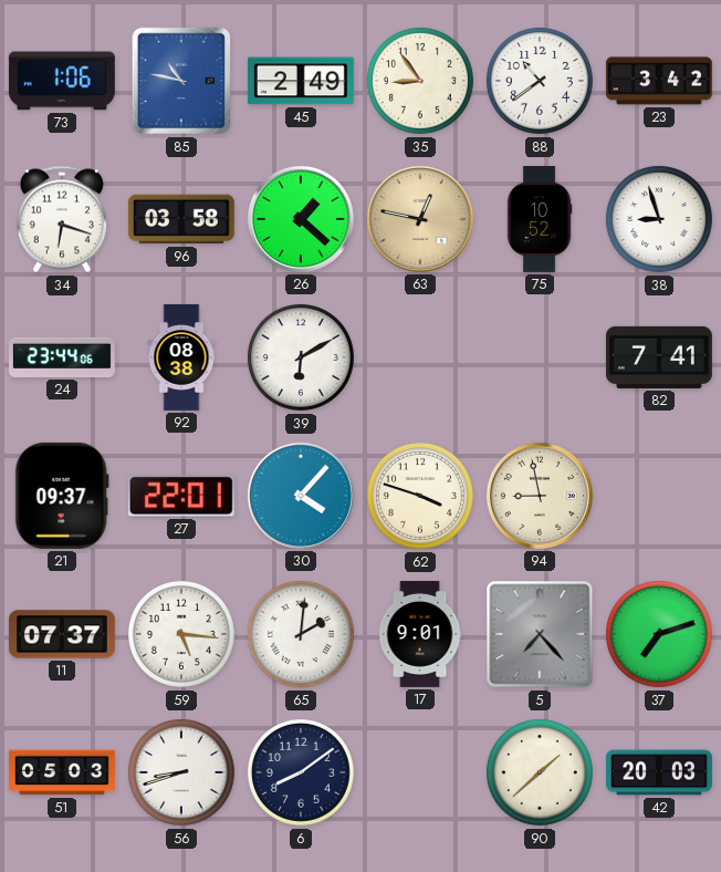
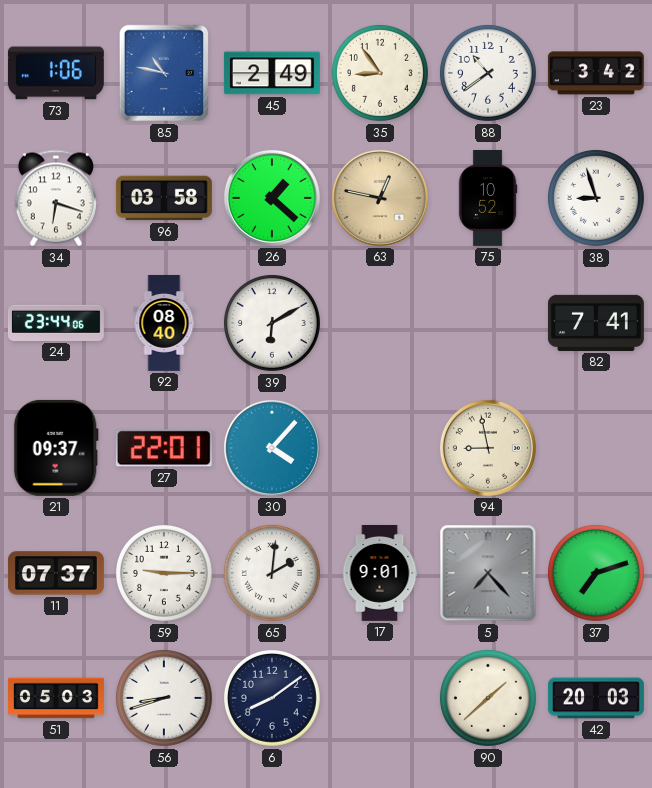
92: 08:38 -> 08:40
62: 3:48 -> none
59: 5:16 -> 9:15
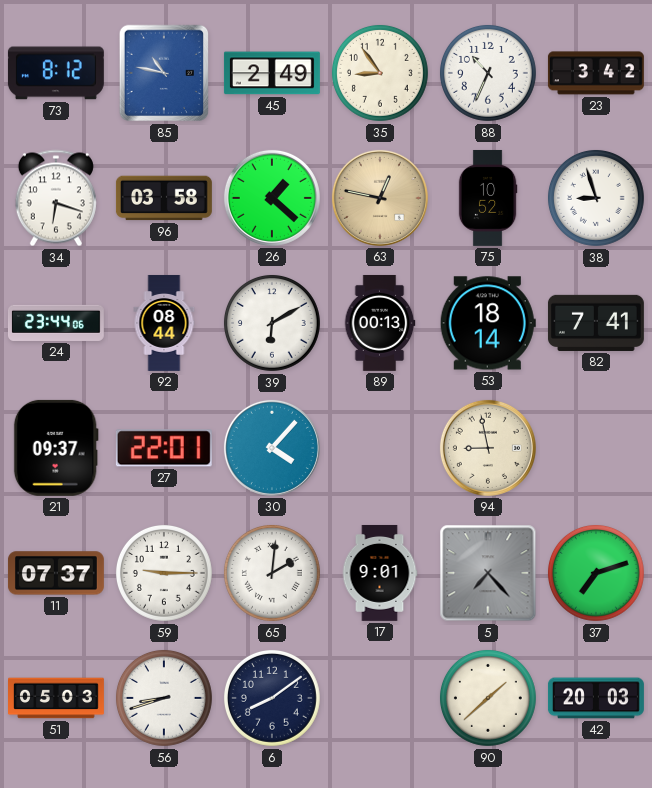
73: 1:06 -> 8:12
88: 10:39 -> 10:34
92: 08:40 -> 08:44
89: none -> 00:13
53: none -> 18:14
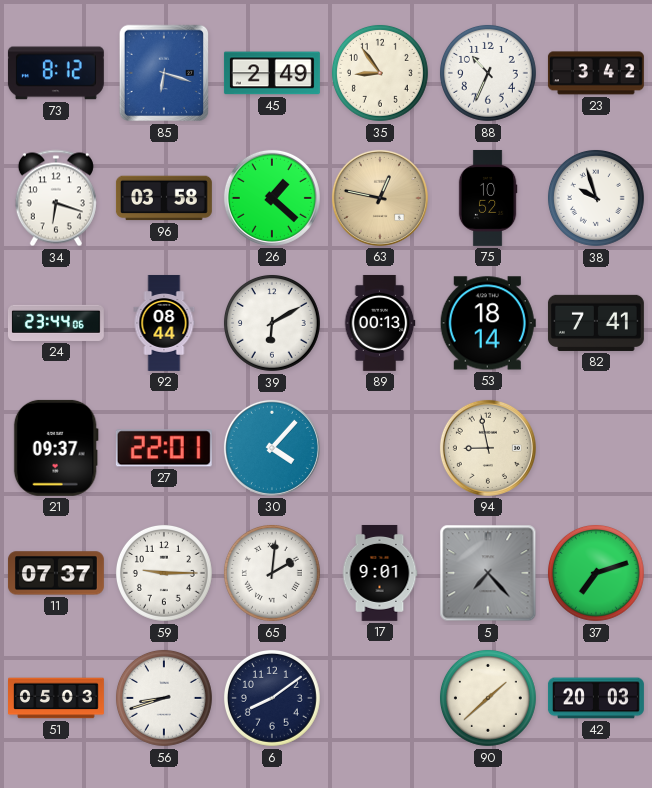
85: 10:47 -> 6:18
38: 8:57 -> 9:57
